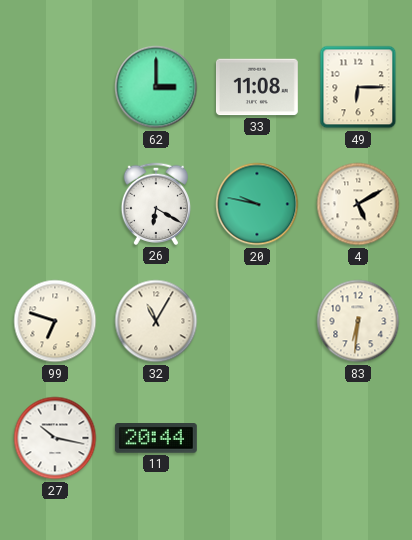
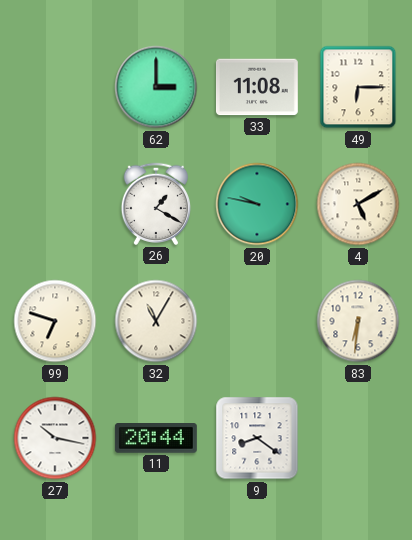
26: 6:20 -> 1:20
9: none -> 8:21
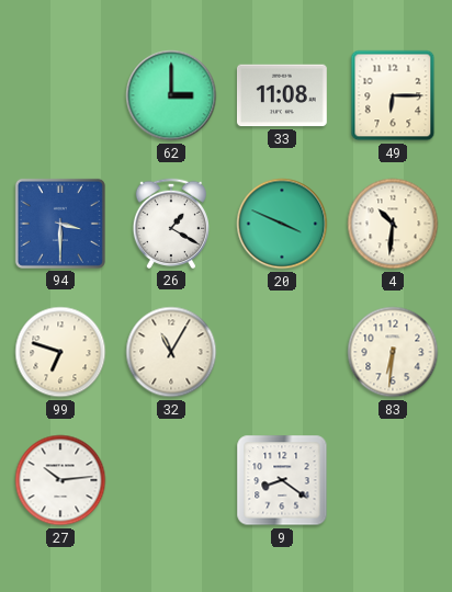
94: none -> 3:30
20: 9:47 -> 3:49
4: 5:10 -> 10:31
27: 10:17 -> 10:14
11: 20:44 -> none
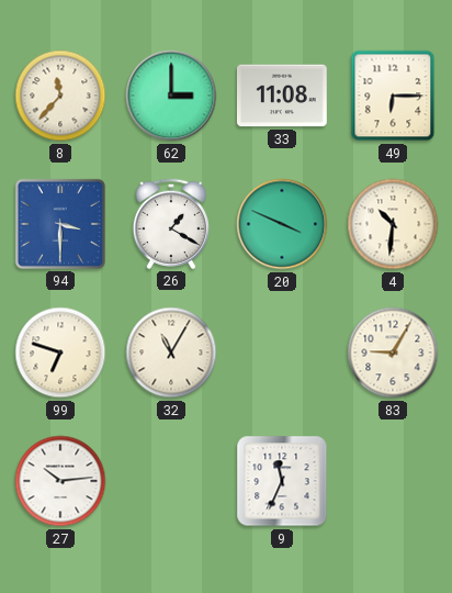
8: none -> 11:37
83: 6:31 -> 9:05
9: 8:21 -> 11:34
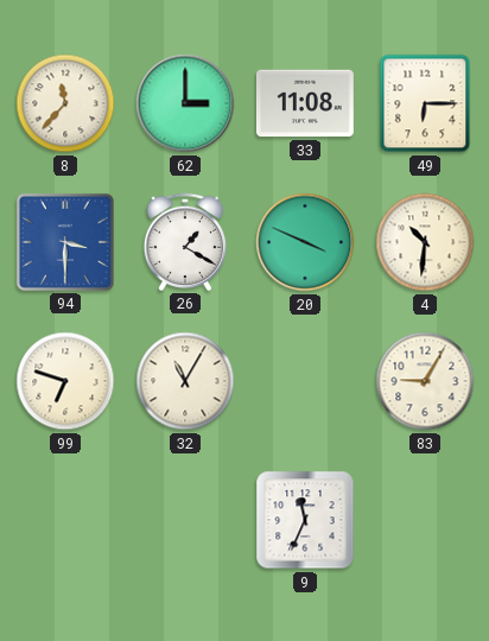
27: 10:14 -> none
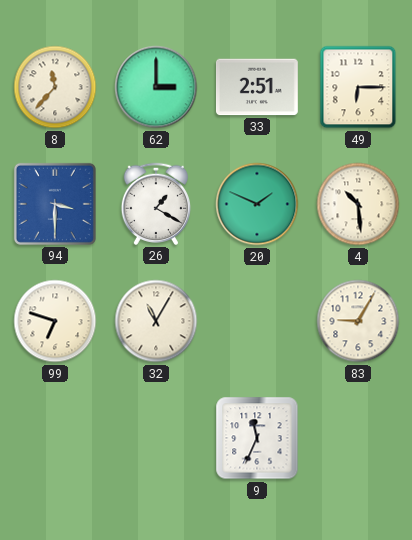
33: 11:08 -> 2:51
20: 3:49 -> 1:49
4: 10:31 -> 10:29
